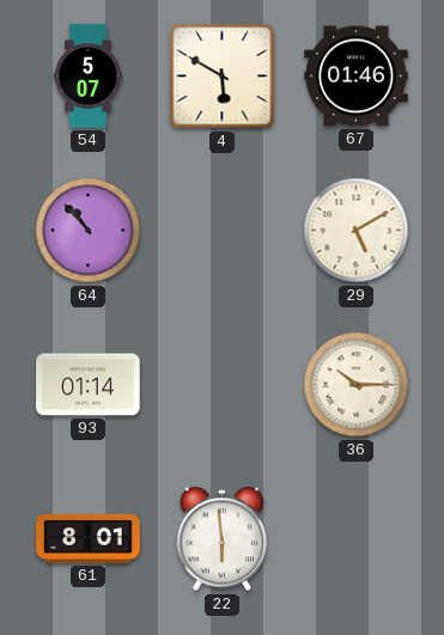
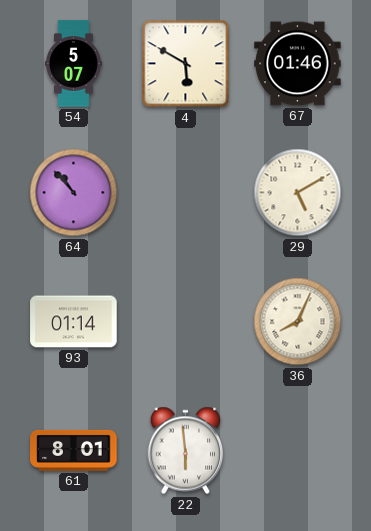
36: 10:15 -> 8:04
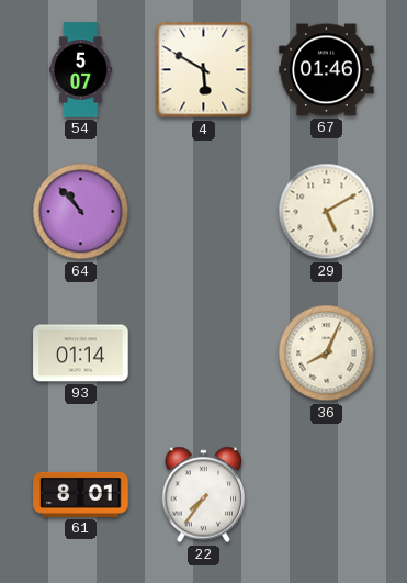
22: 5:59 -> 7:36
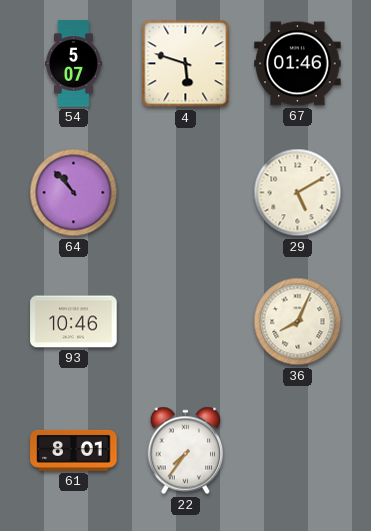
4: 5:50 -> 5:48
93: 01:14 -> 10:46
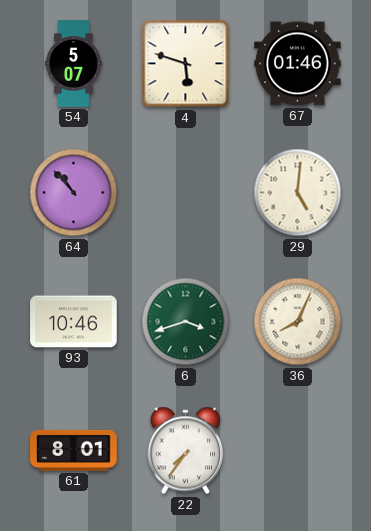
29: 5:10 -> 5:01
6: none -> 3:42
